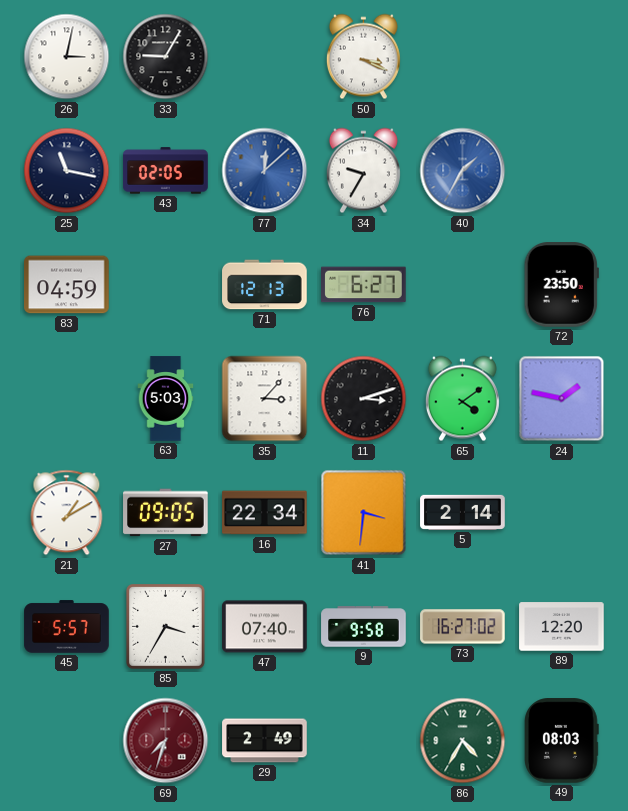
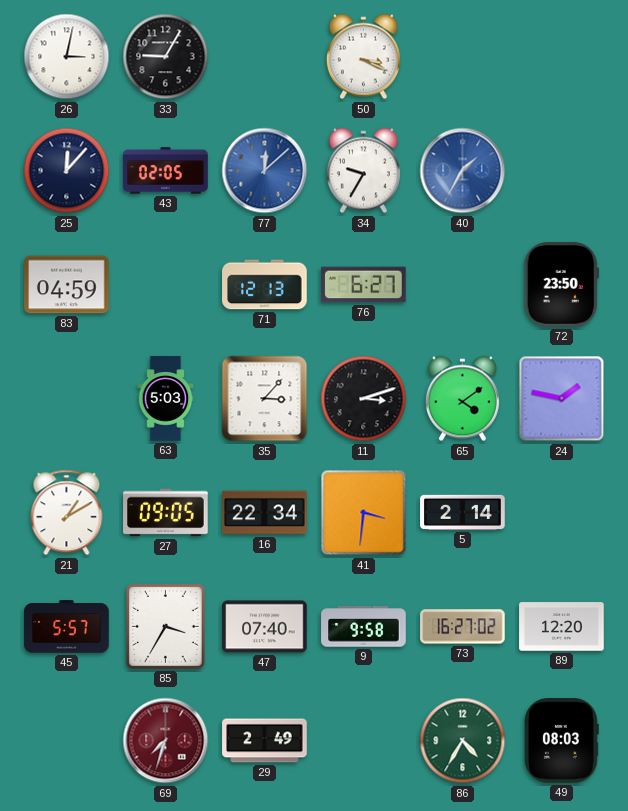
25: 11:17 -> 12:07
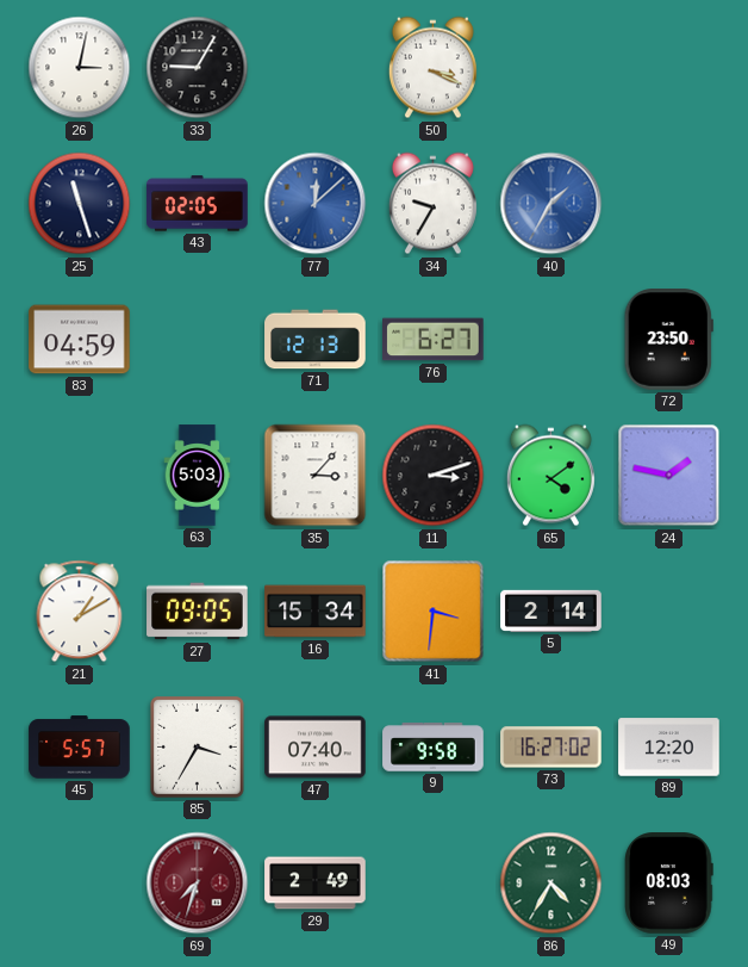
25: 12:07 -> 11:27
16: 22:34 -> 15:34
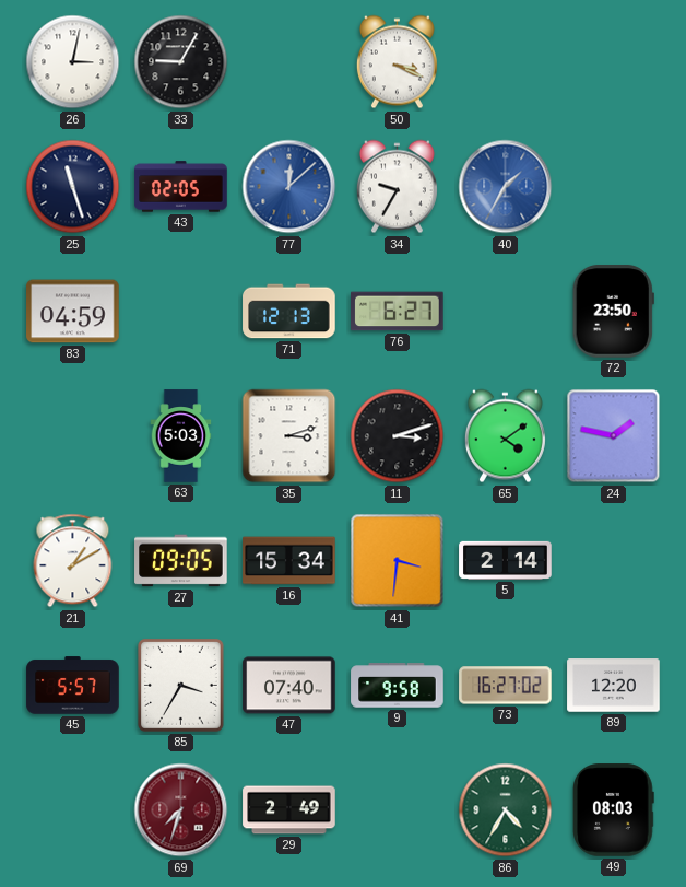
35: 3:07 -> 3:12
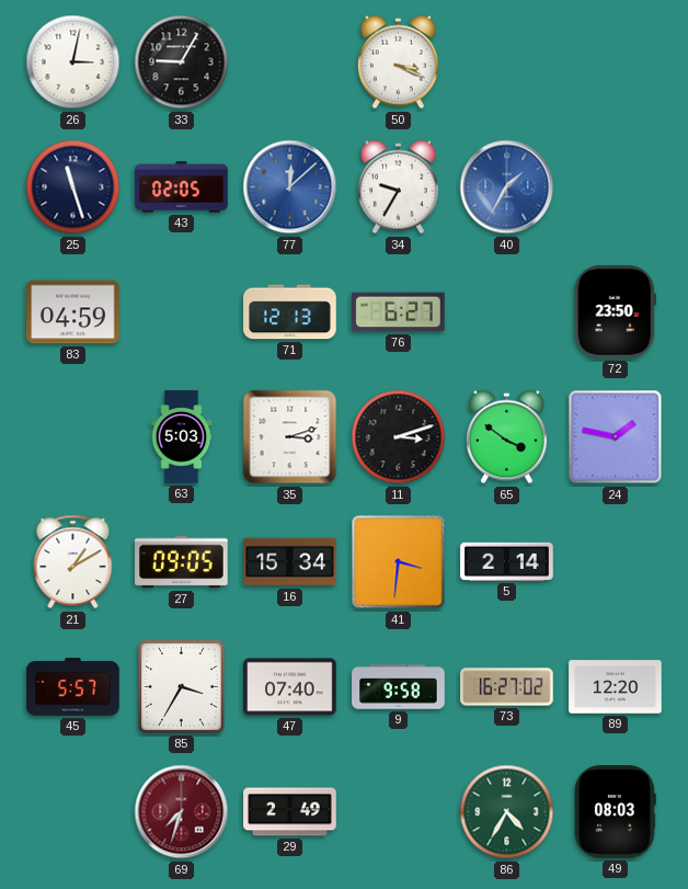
65: 4:09 -> 3:51
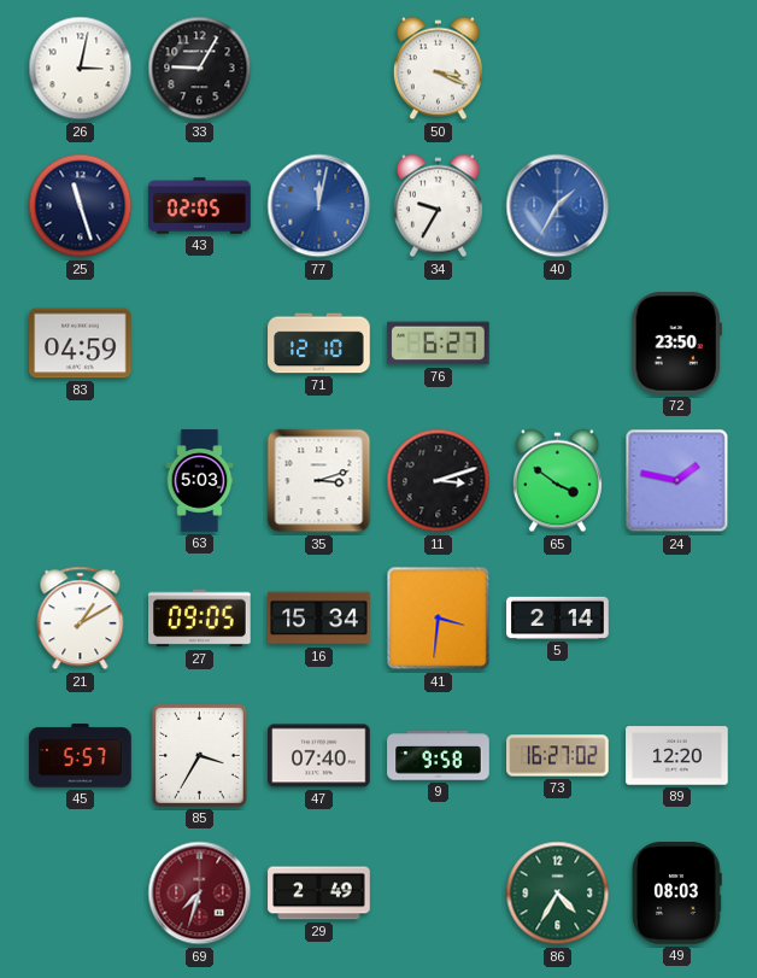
77: 12:08 -> 12:02
71: 12:13 -> 12:10
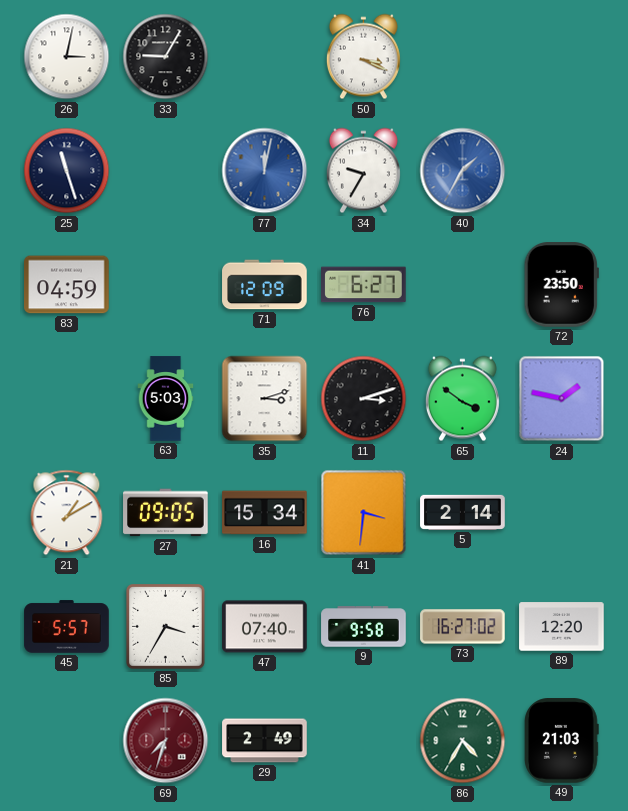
43: 02:05 -> none
71: 12:10 -> 12:09
49: 08:03 -> 21:03
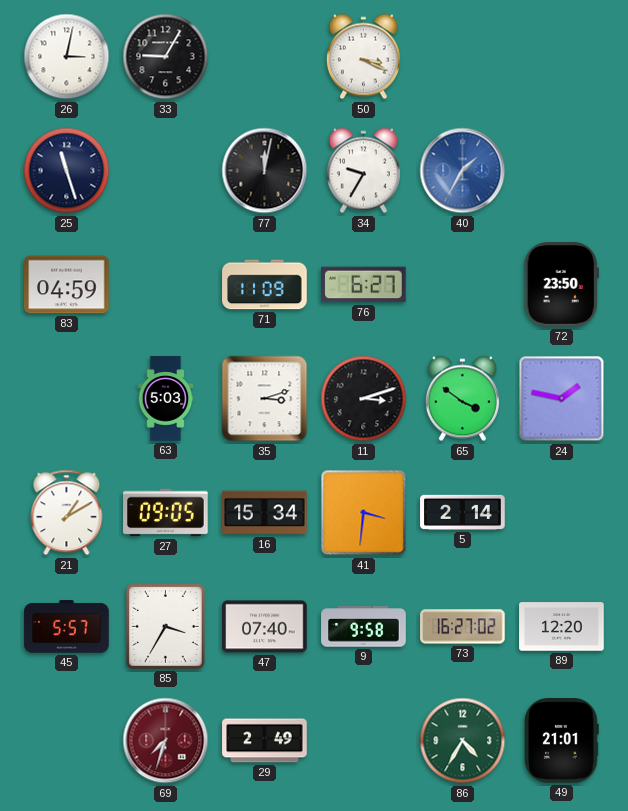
77 dial: blue -> black
71: 12:09 -> 11:09
49: 21:03 -> 21:01
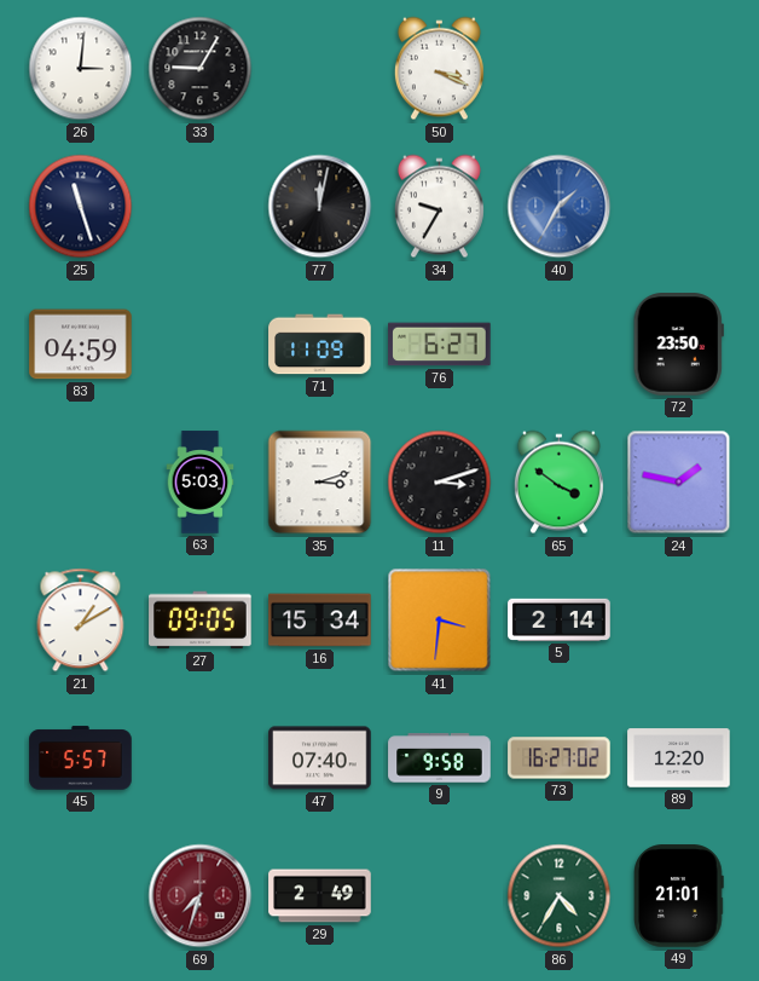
26: 3:02 -> 3:01
85: 3:35 -> none
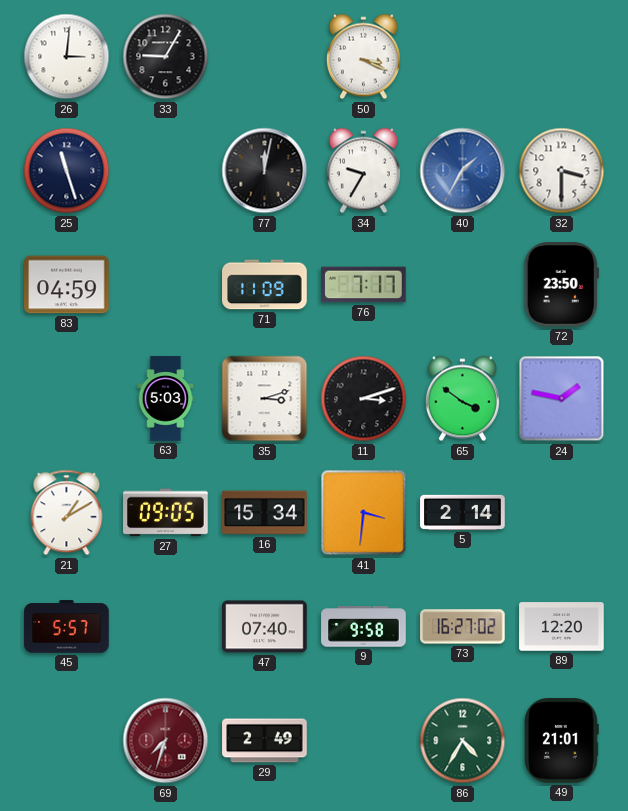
32: none -> 3:30
76: 6:27 -> 7:17
